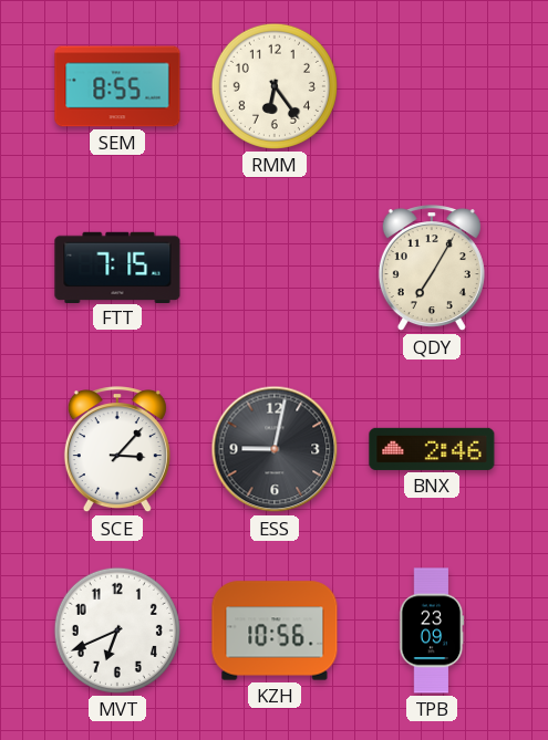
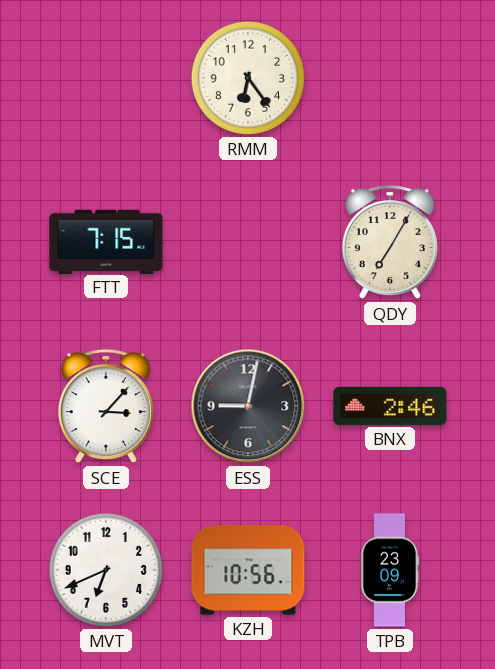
SEM: 8:55 -> none
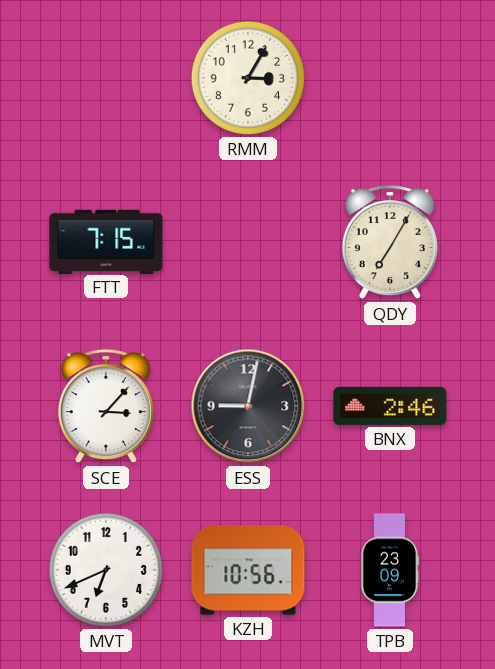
RMM: 6:24 -> 3:05
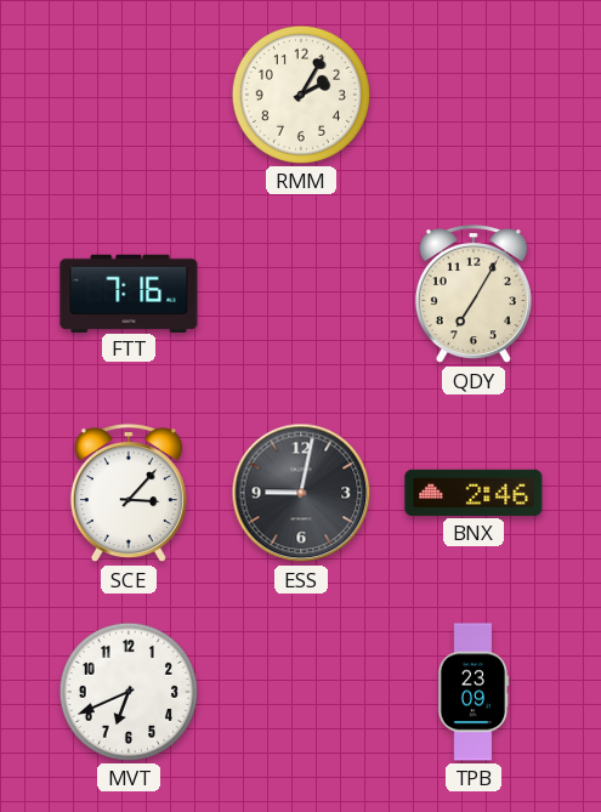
RMM: 3:05 -> 2:05
FTT: 7:15 -> 7:16
KZH: 10:56 -> none
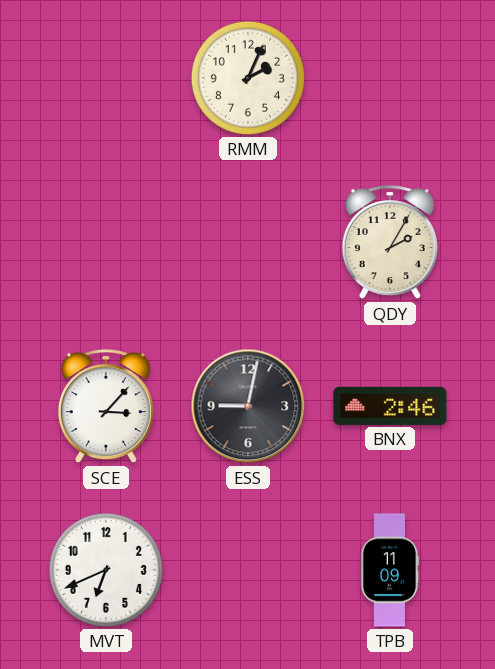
RMM: 2:05 -> 2:04
FTT: 7:16 -> none
QDY: 7:05 -> 2:05
TPB: 23:09 -> 11:09
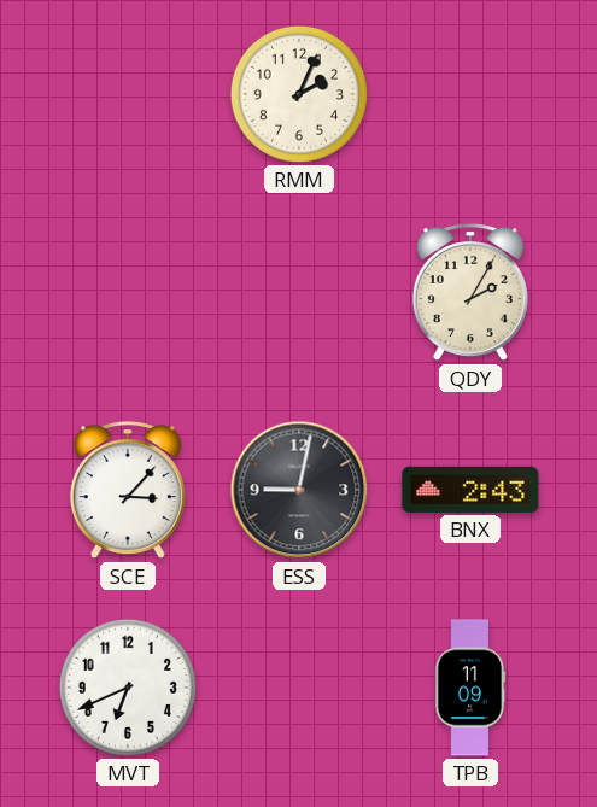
BNX: 2:46 -> 2:43
